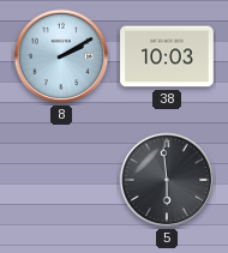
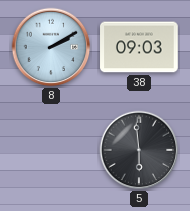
38: 10:03 -> 09:03
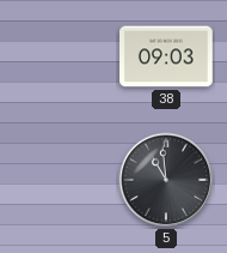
8: 2:10 -> none
5: 5:59 -> 10:59
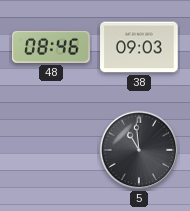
48: none -> 08:46
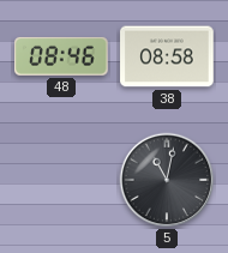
38: 09:03 -> 08:58
5: 10:59 -> 11:02
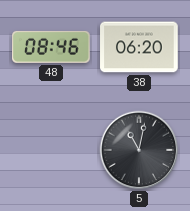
38: 08:58 -> 06:20
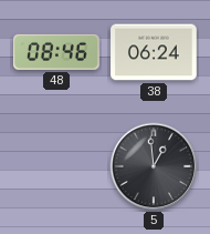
38: 06:20 -> 06:24
5: 11:02 -> 12:59
